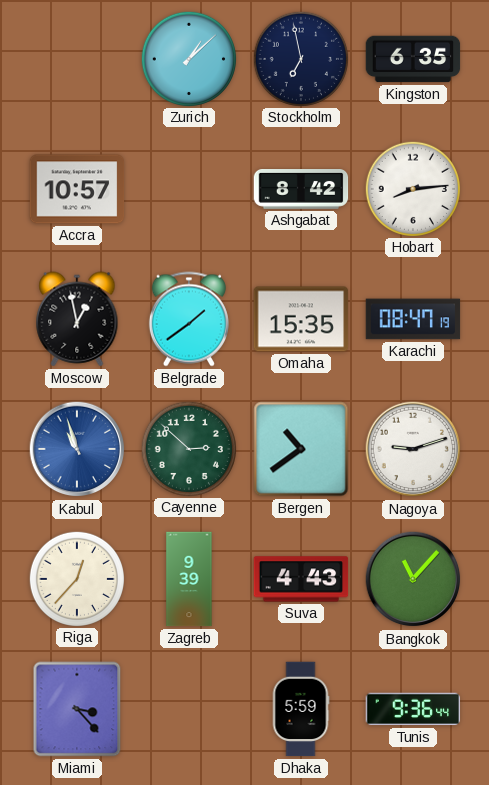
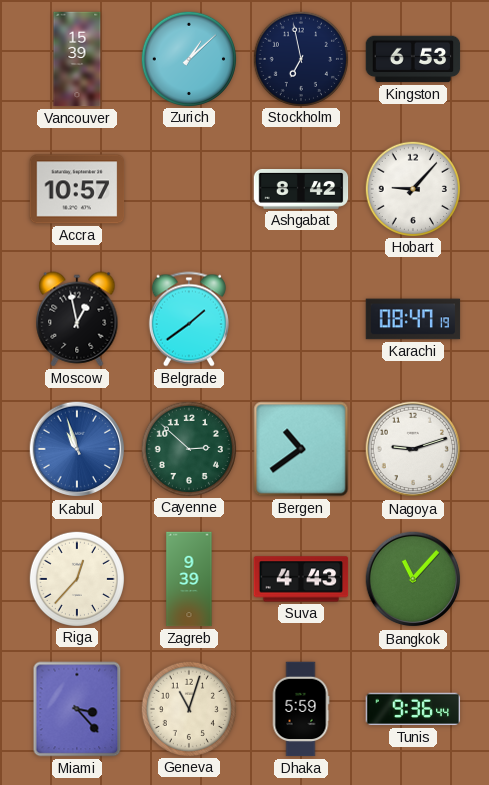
Vancouver: none -> 15:39
Kingston: 6:35 -> 6:53
Hobart: 8:14 -> 9:07
Omaha: 15:35 -> none
Geneva: none -> 11:03
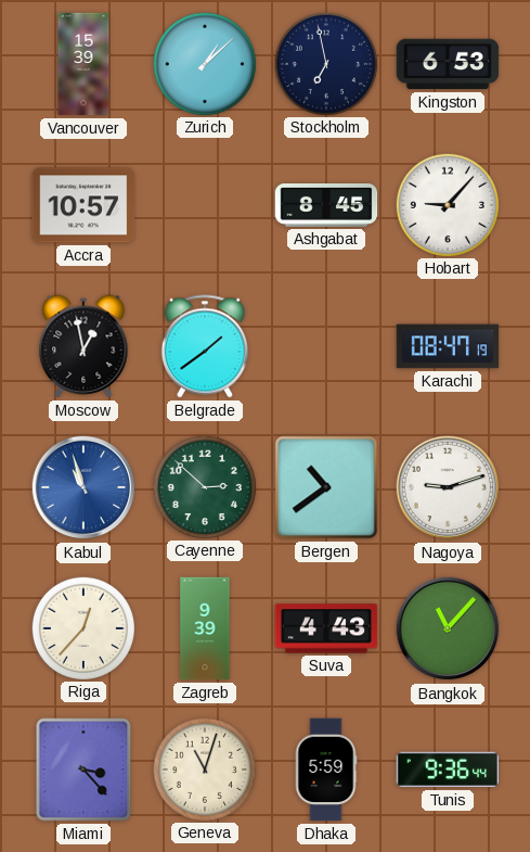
Ashgabat: 8:42 -> 8:45
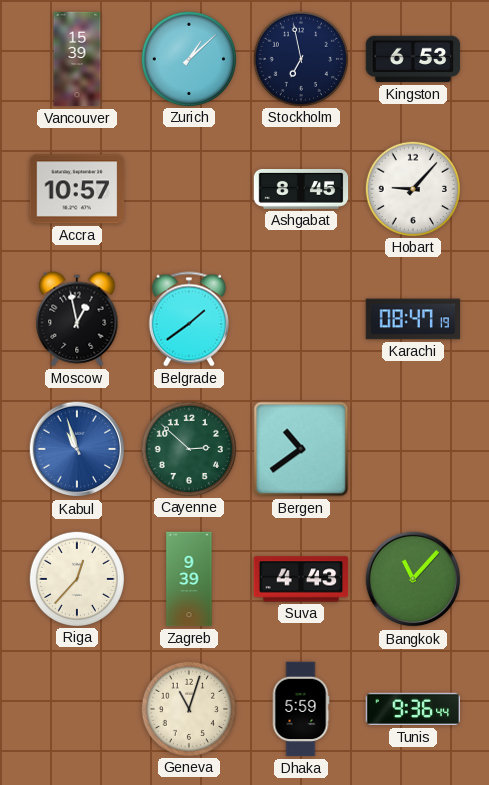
Nagoya: 9:12 -> none
Miami: 3:23 -> none
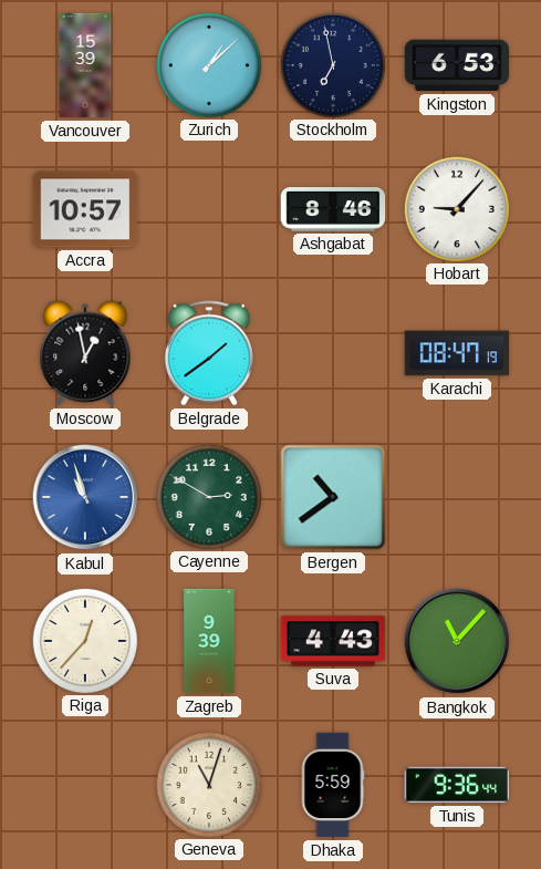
Ashgabat: 8:45 -> 8:46
Cayenne: 2:52 -> 2:50
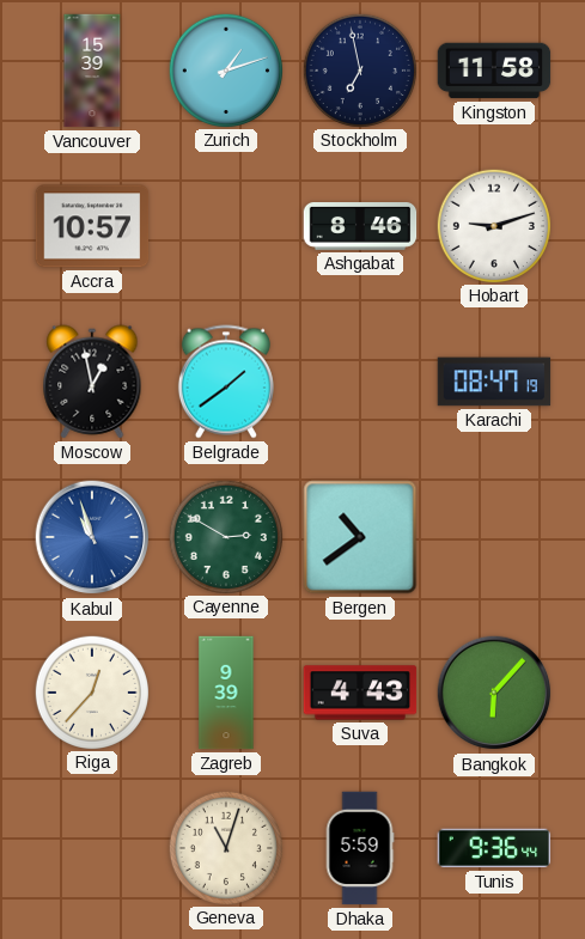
Zurich: 1:08 -> 1:12
Kingston: 6:53 -> 11:58
Hobart: 9:07 -> 9:12
Bangkok: 11:07 -> 6:07
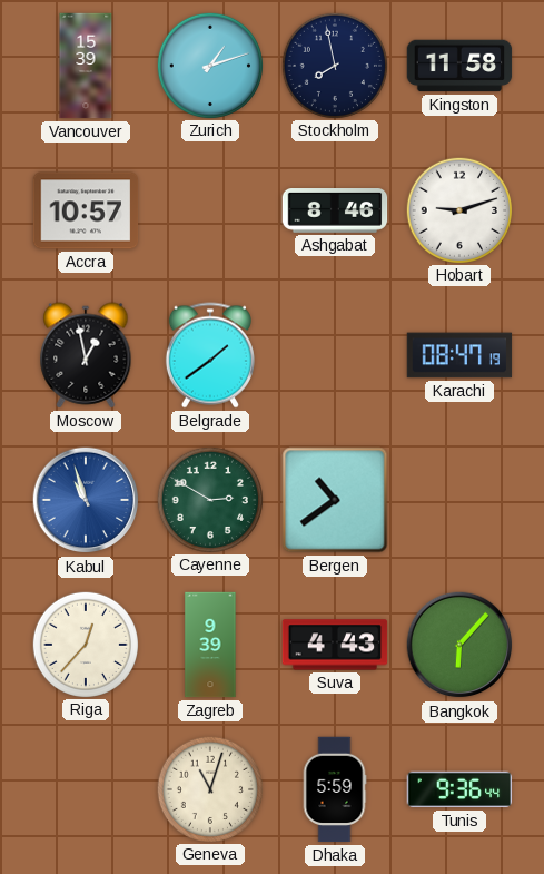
Stockholm: 6:58 -> 7:58
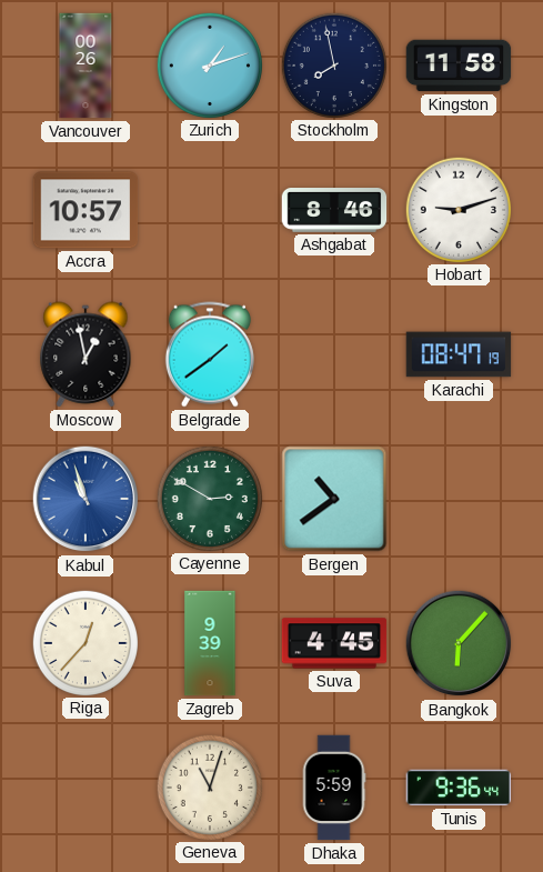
Vancouver: 15:39 -> 00:26
Suva: 4:43 -> 4:45
